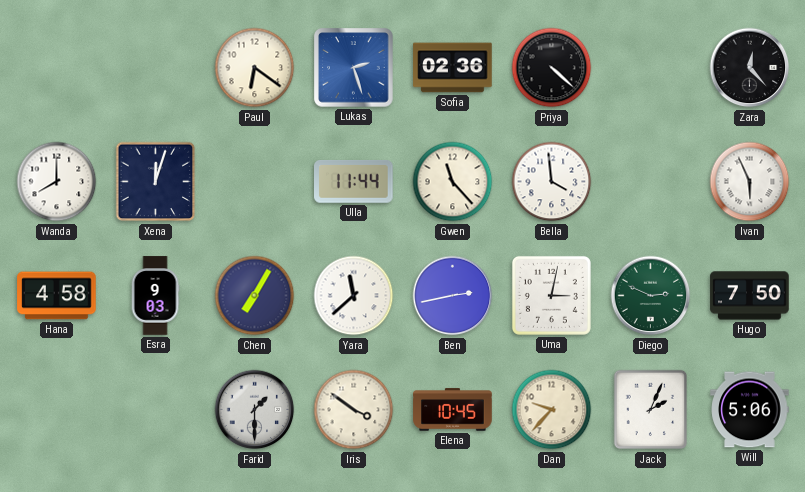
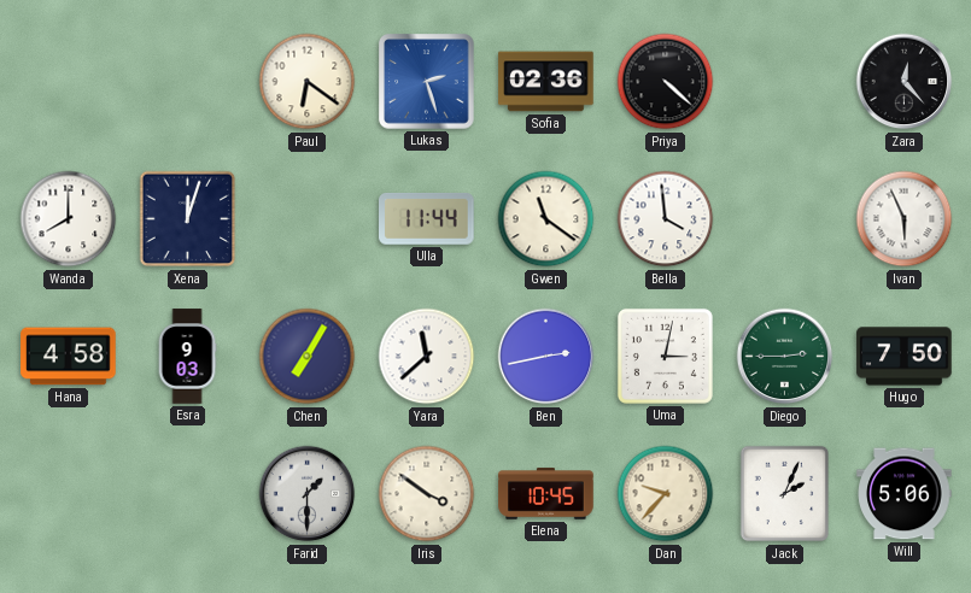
Gwen: 11:23 -> 11:21
Diego: 2:49 -> 2:45
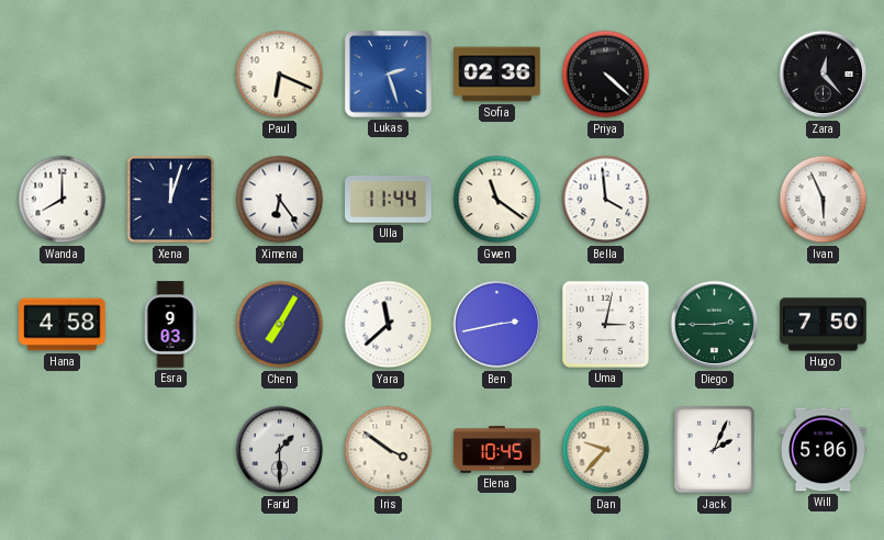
Paul: 6:21 -> 6:19
Ximena: none -> 6:24
